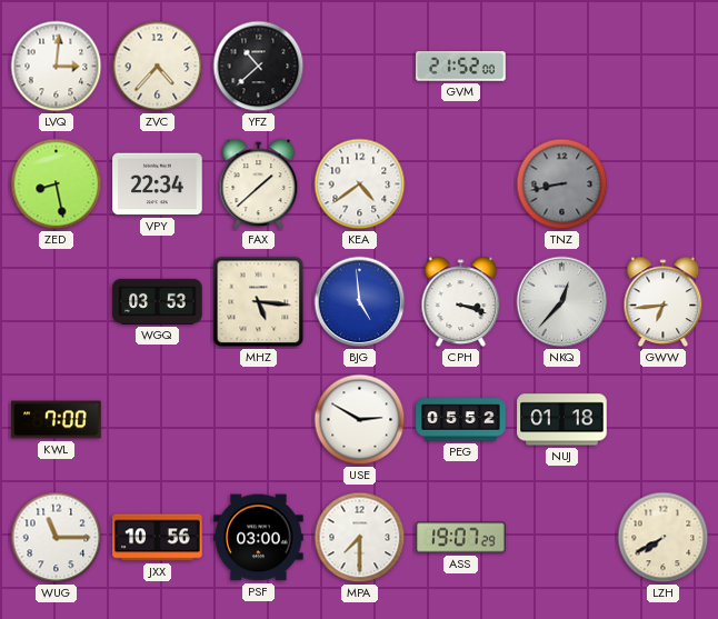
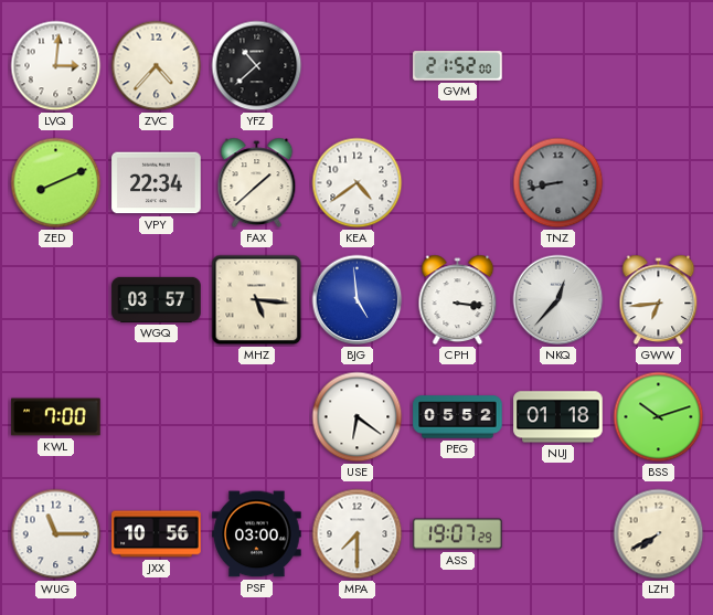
ZED: 8:28 -> 8:11
WGQ: 03:53 -> 03:57
CPH: 3:18 -> 3:16
USE: 2:50 -> 6:21
BSS: none -> 10:12
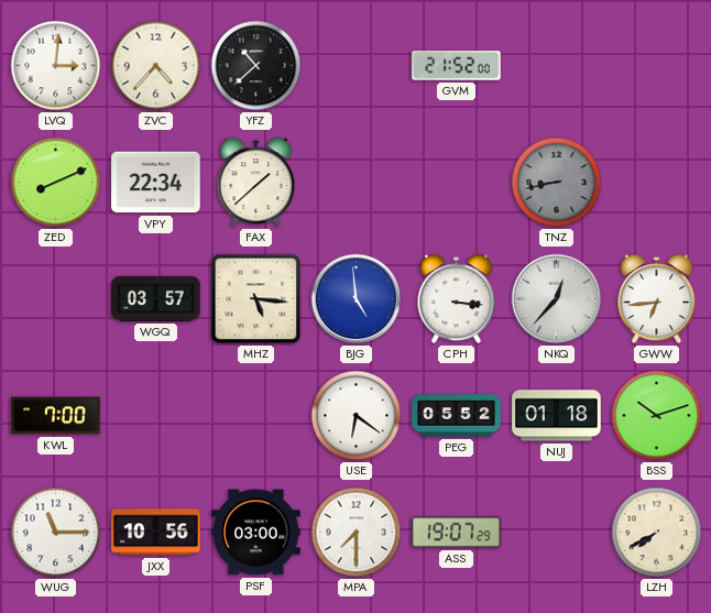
KEA: 4:39 -> none
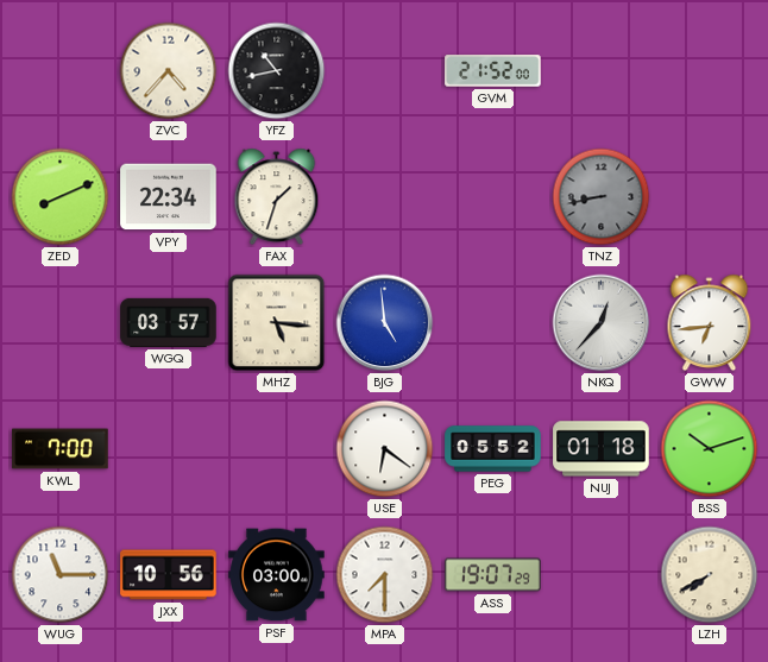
LVQ: 3:01 -> none
YFZ: 10:38 -> 10:43
FAX: 1:38 -> 1:33
CPH: 3:16 -> none
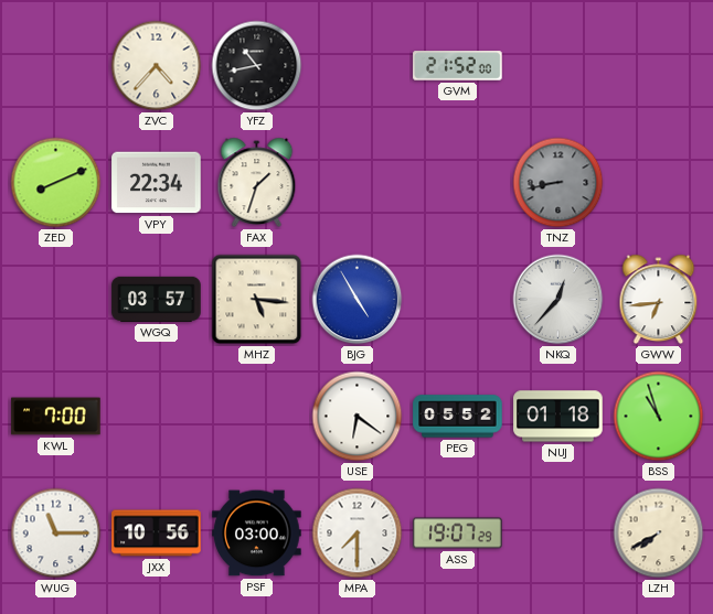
BJG: 4:59 -> 4:55
BSS: 10:12 -> 10:57
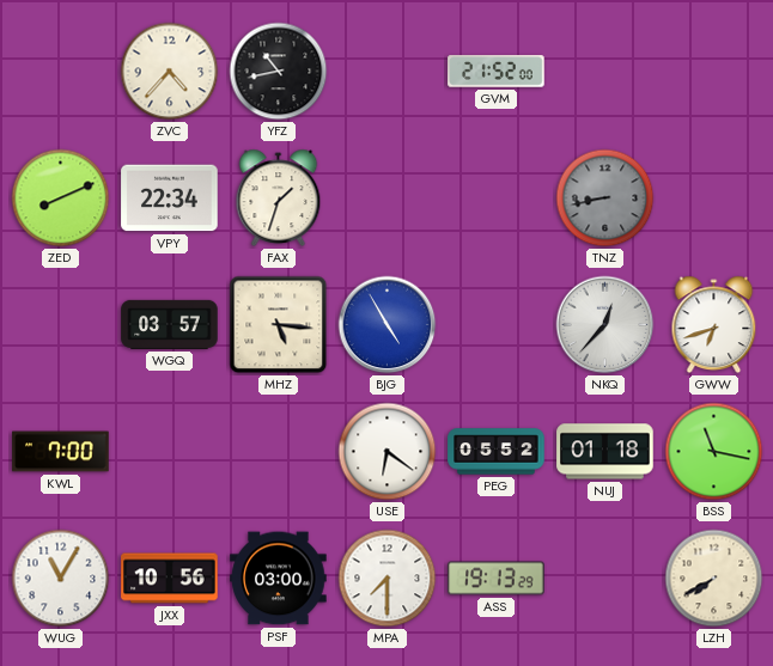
GWW: 6:44 -> 6:42
BSS: 10:57 -> 11:17
WUG: 11:15 -> 11:05
ASS: 19:07 -> 19:13
